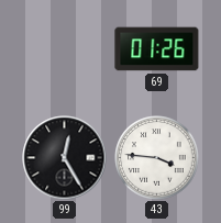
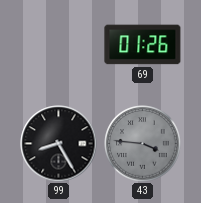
99: 12:25 -> 8:25
43 dial: white -> grey
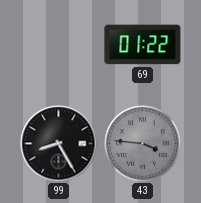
69: 01:26 -> 01:22
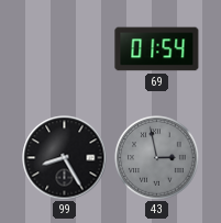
69: 01:22 -> 01:54
43: 3:46 -> 2:58
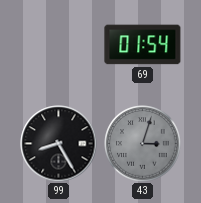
43: 2:58 -> 3:03
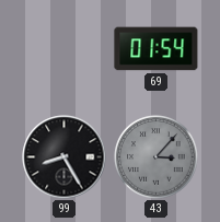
43: 3:03 -> 3:07
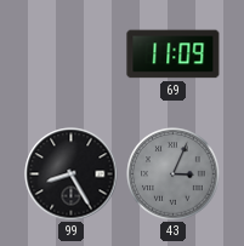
69: 01:54 -> 11:09
43: 3:07 -> 3:04
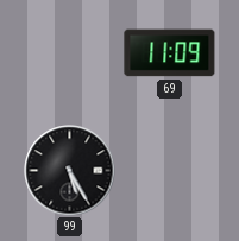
99: 8:25 -> 5:25
43: 3:04 -> none
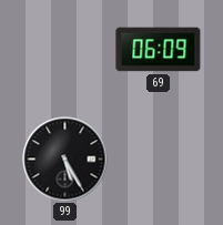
69: 11:09 -> 06:09
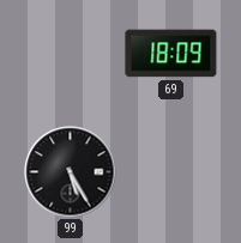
69: 06:09 -> 18:09
